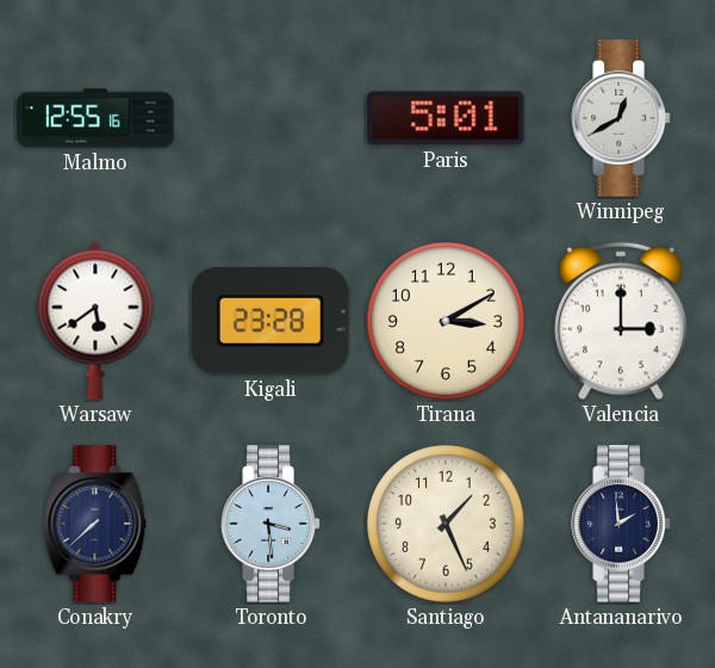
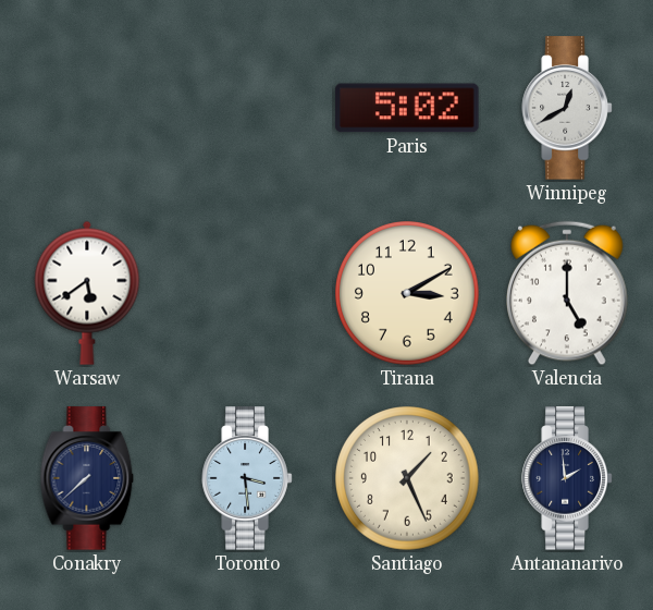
Malmo: 12:55 -> none
Paris: 5:01 -> 5:02
Kigali: 23:28 -> none
Valencia: 3:00 -> 5:00
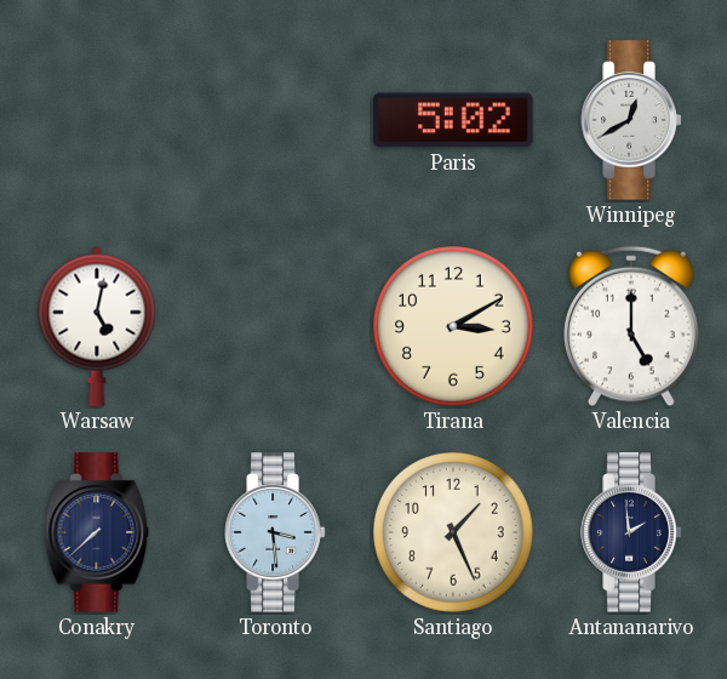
Warsaw: 5:39 -> 5:02
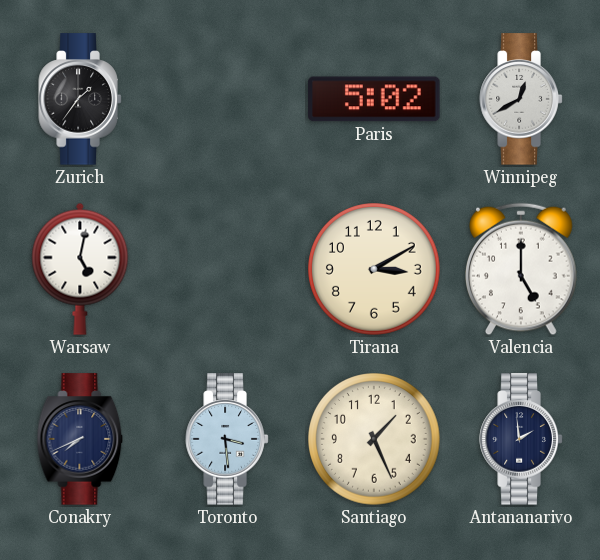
Zurich: none -> 1:36
Conakry: 7:38 -> 7:41
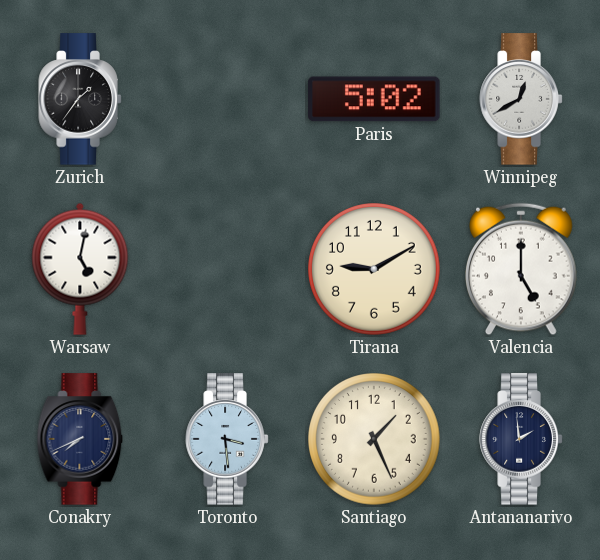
Tirana: 3:10 -> 9:10
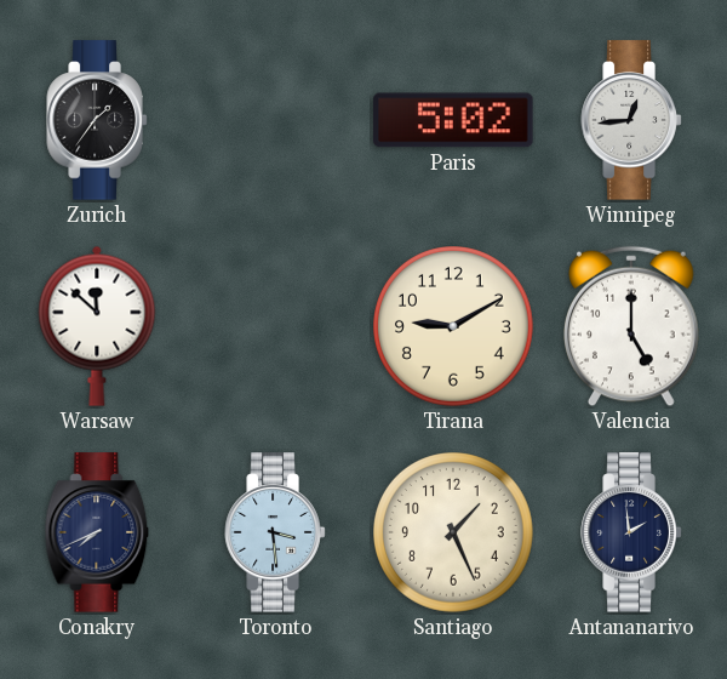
Winnipeg: 12:40 -> 12:44
Warsaw: 5:02 -> 11:52
